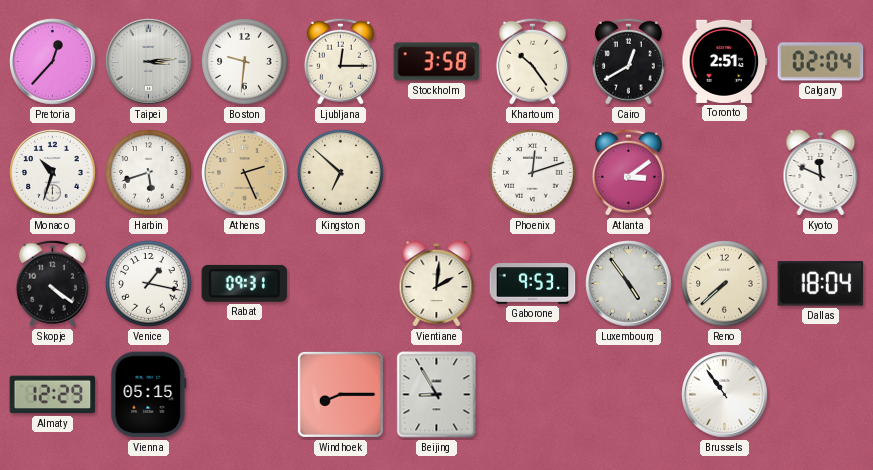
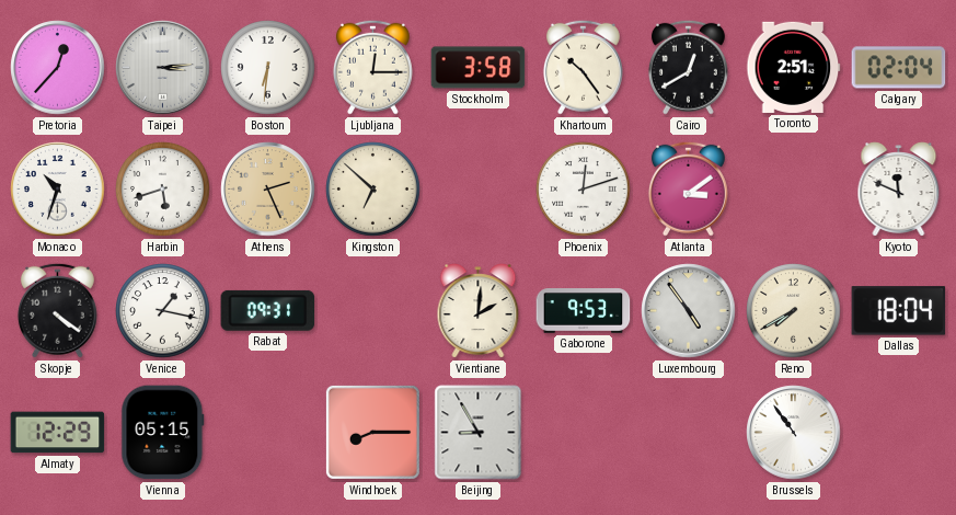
Boston: 9:31 -> 6:31
Reno: 7:38 -> 7:40
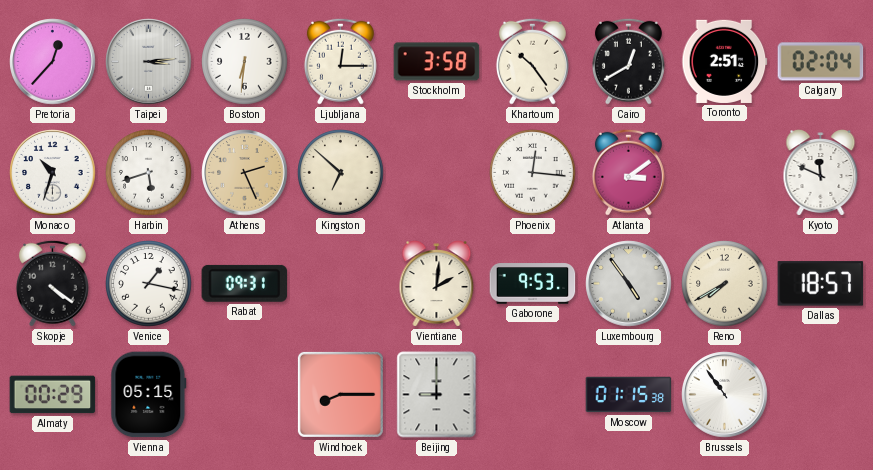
Phoenix: 12:12 -> 12:16
Dallas: 18:04 -> 18:57
Almaty: 12:29 -> 00:29
Beijing: 8:55 -> 9:00
Moscow: none -> 01:15
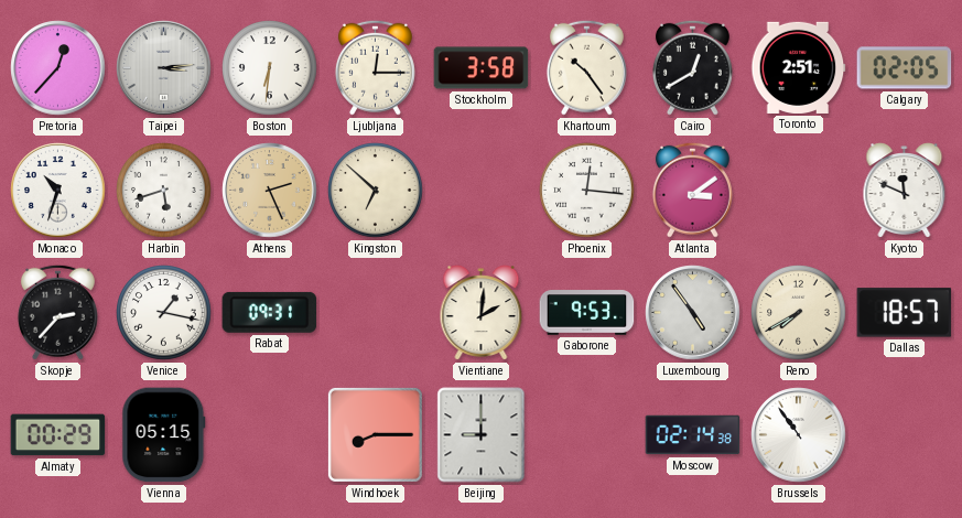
Calgary: 02:04 -> 02:05
Skopje: 4:21 -> 2:37
Moscow: 01:15 -> 02:14
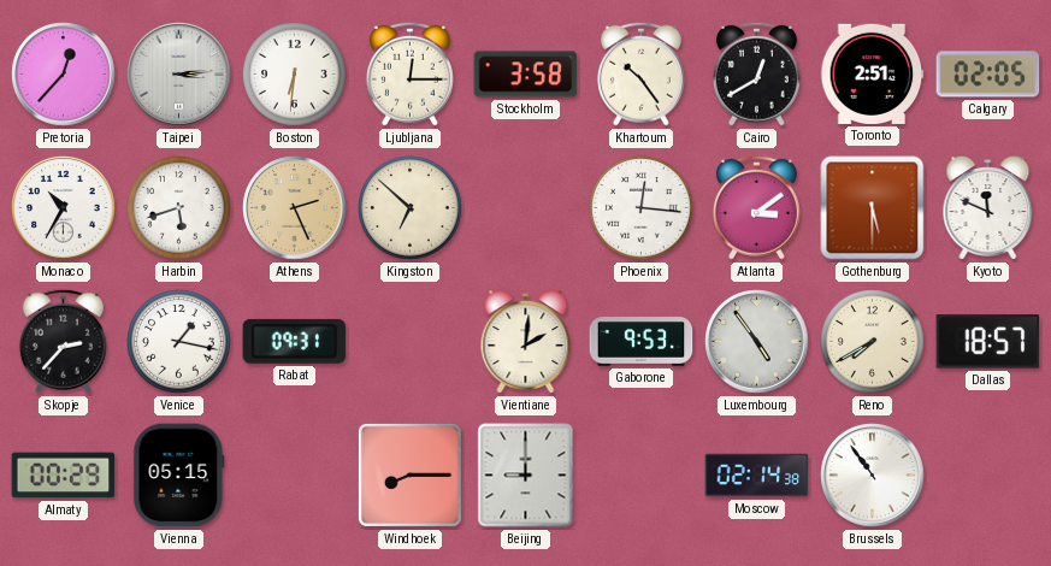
Monaco: 10:33 -> 10:35
Gothenburg: none -> 5:30
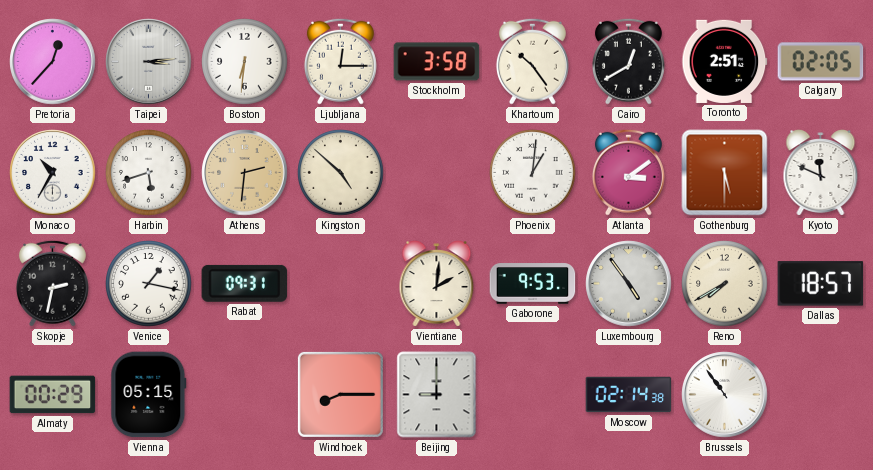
Athens: 2:26 -> 2:31
Kingston: 6:52 -> 4:52
Phoenix: 12:16 -> 1:01
Skopje: 2:37 -> 2:32
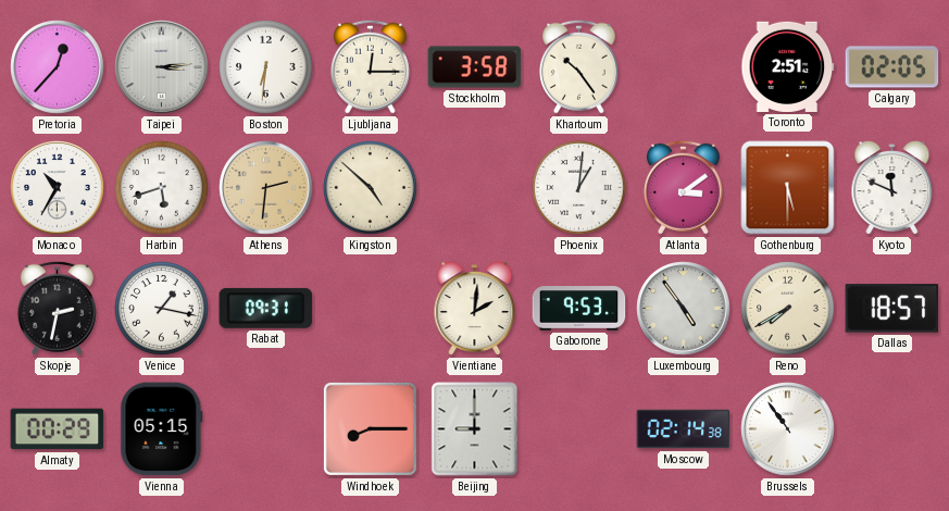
Cairo: 12:40 -> none
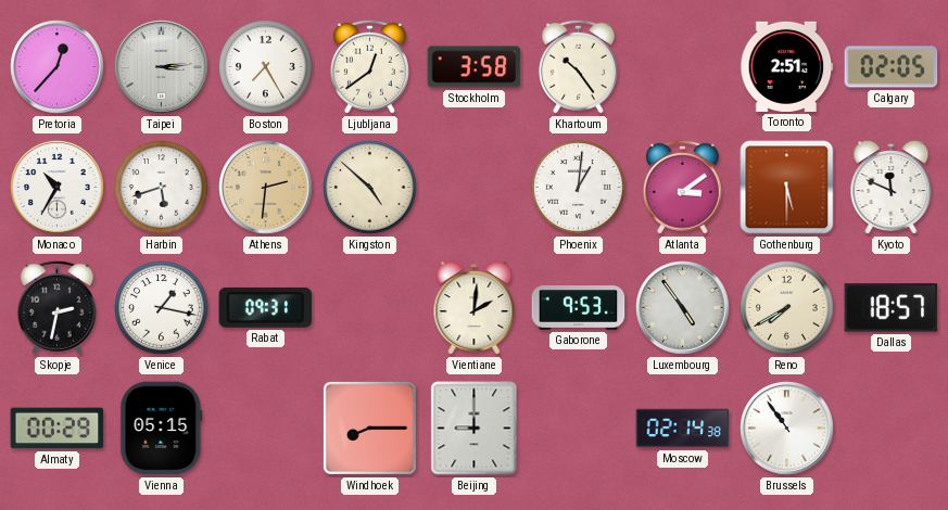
Boston: 6:31 -> 7:25
Ljubljana: 12:15 -> 12:39
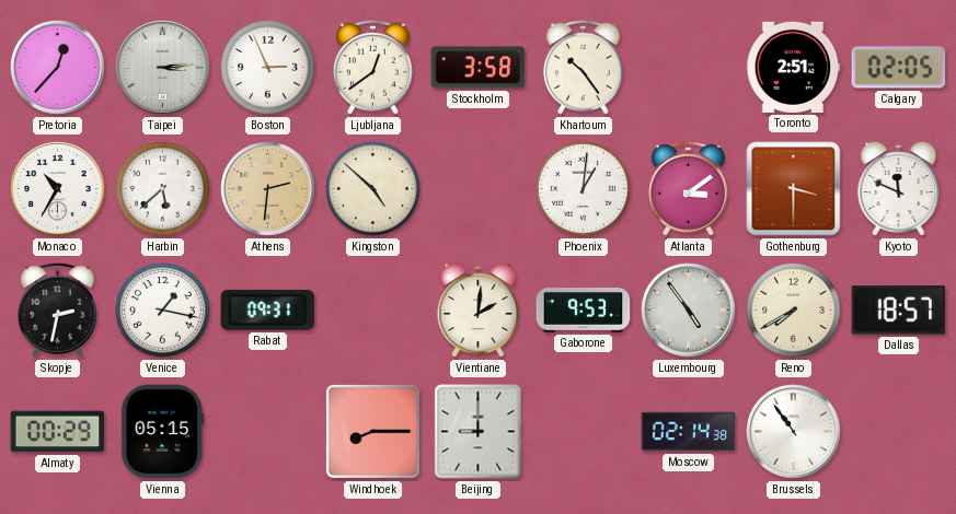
Boston: 7:25 -> 2:56
Harbin: 5:42 -> 5:38
Gothenburg: 5:30 -> 3:30
